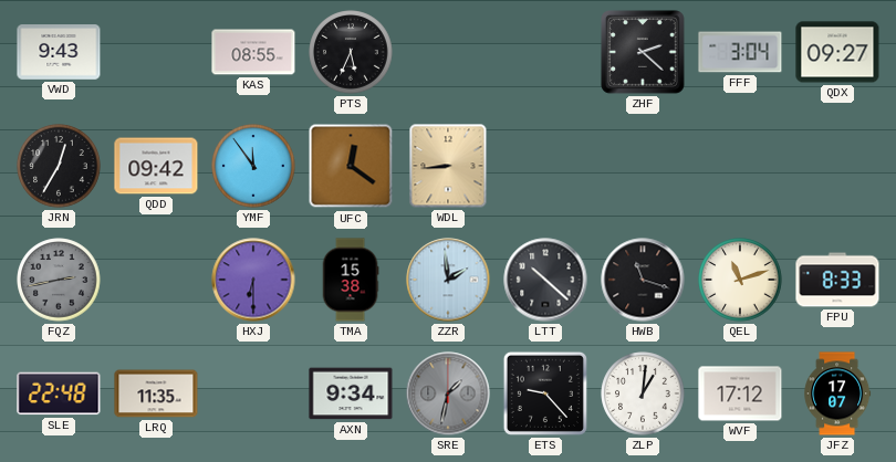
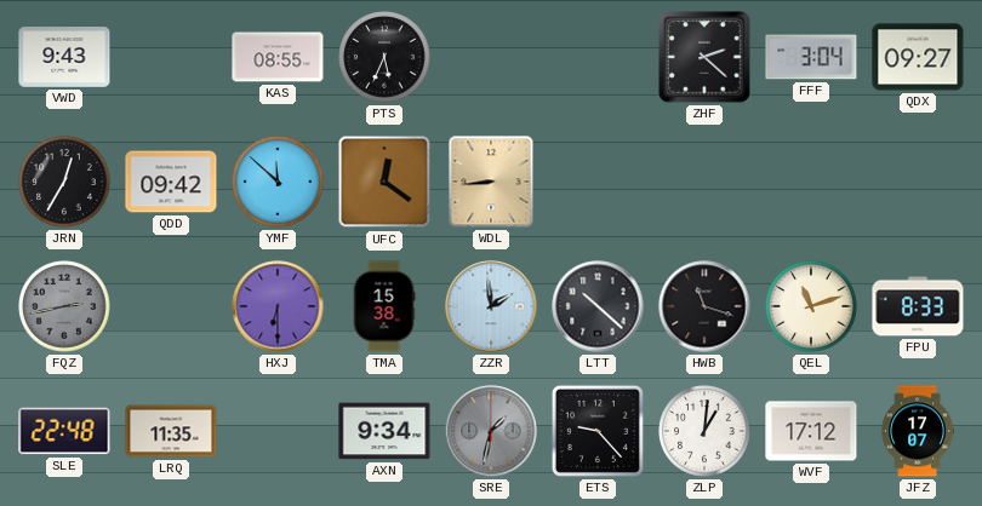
YMF: 11:54 -> 11:52
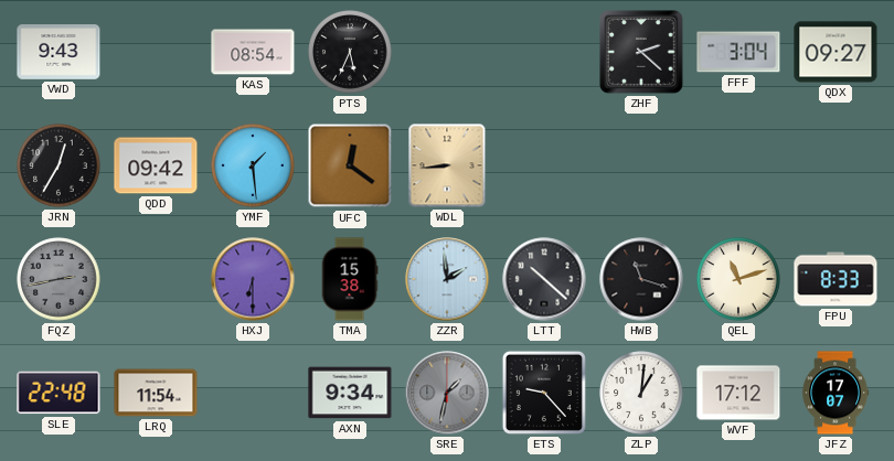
KAS: 08:55 -> 08:54
YMF: 11:52 -> 1:29
LRQ: 11:35 -> 11:54
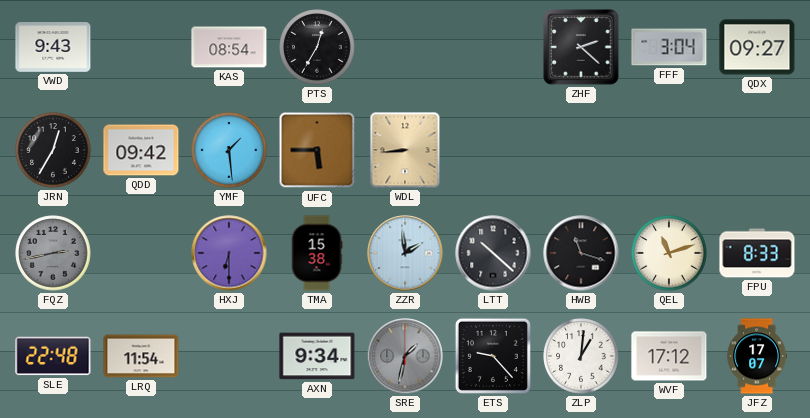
PTS: 5:34 -> 12:35
UFC: 12:21 -> 5:45
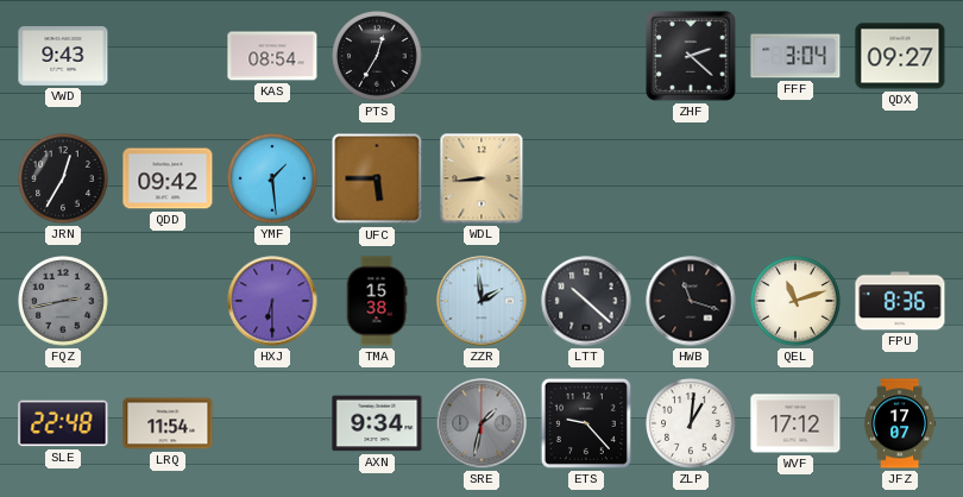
FPU: 8:33 -> 8:36
